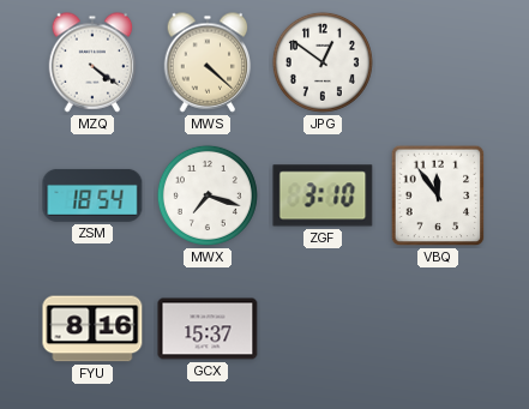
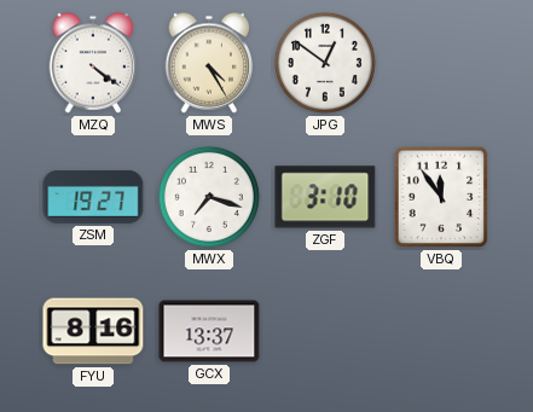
MWS: 4:22 -> 4:25
ZSM: 18:54 -> 19:27
GCX: 15:37 -> 13:37
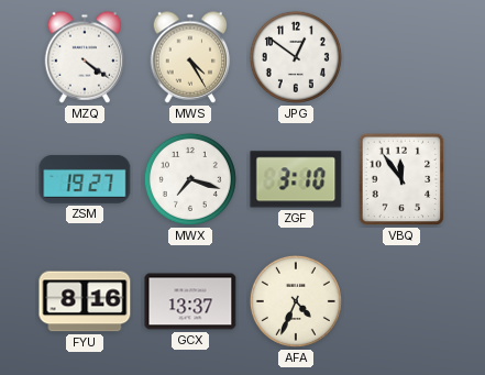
AFA: none -> 4:34
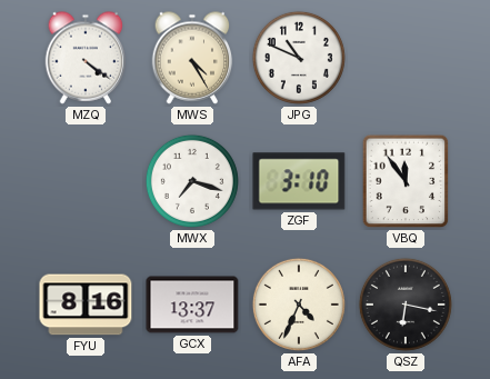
JPG: 12:51 -> 10:49
ZSM: 19:27 -> none
QSZ: none -> 6:17
